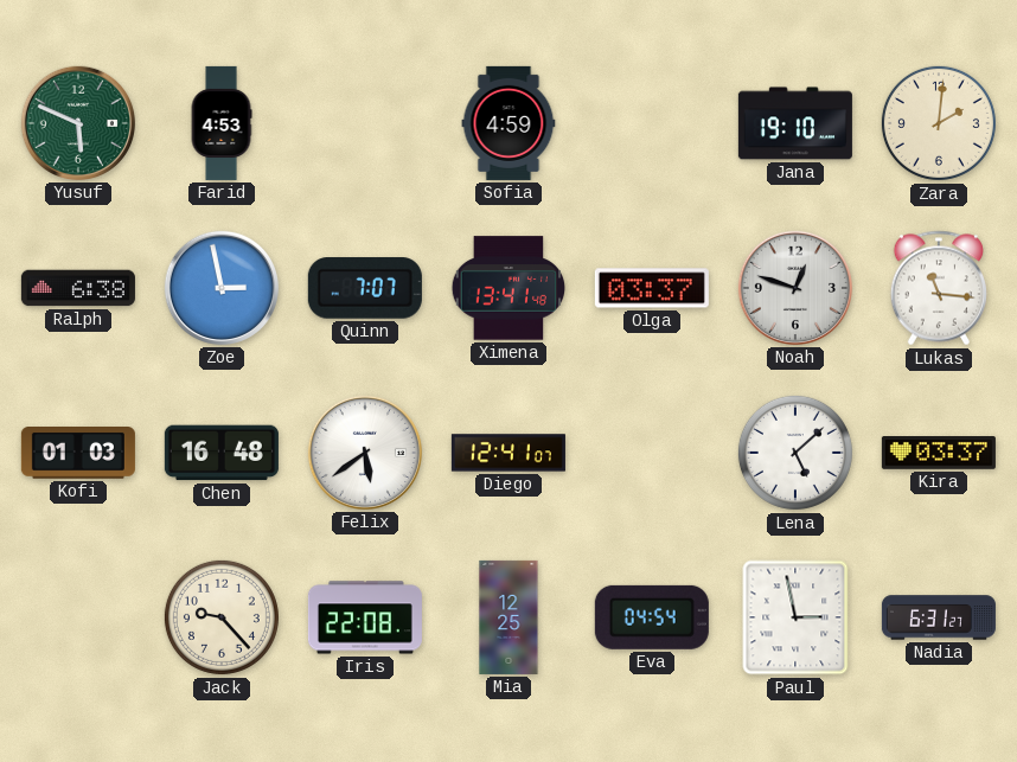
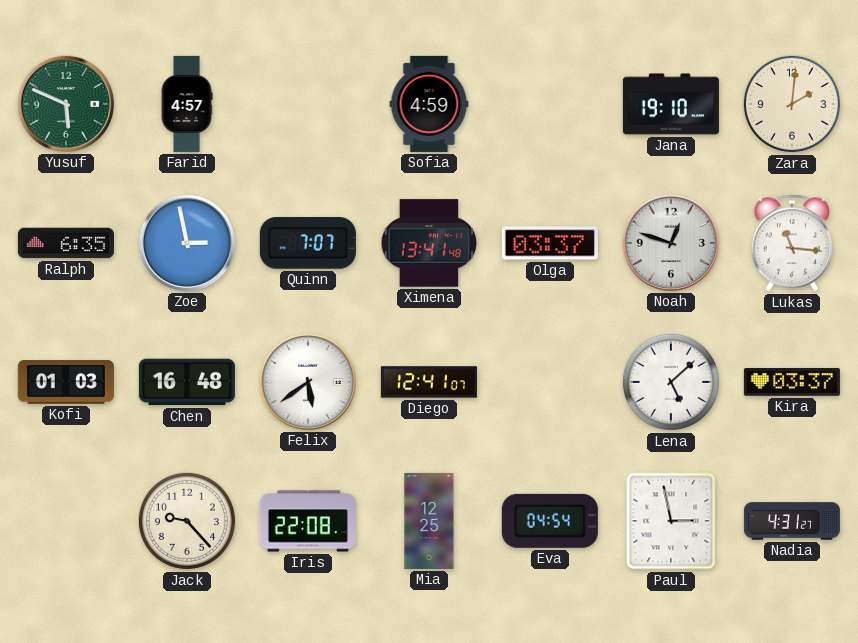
Farid: 4:53 -> 4:57
Ralph: 6:38 -> 6:35
Nadia: 6:31 -> 4:31
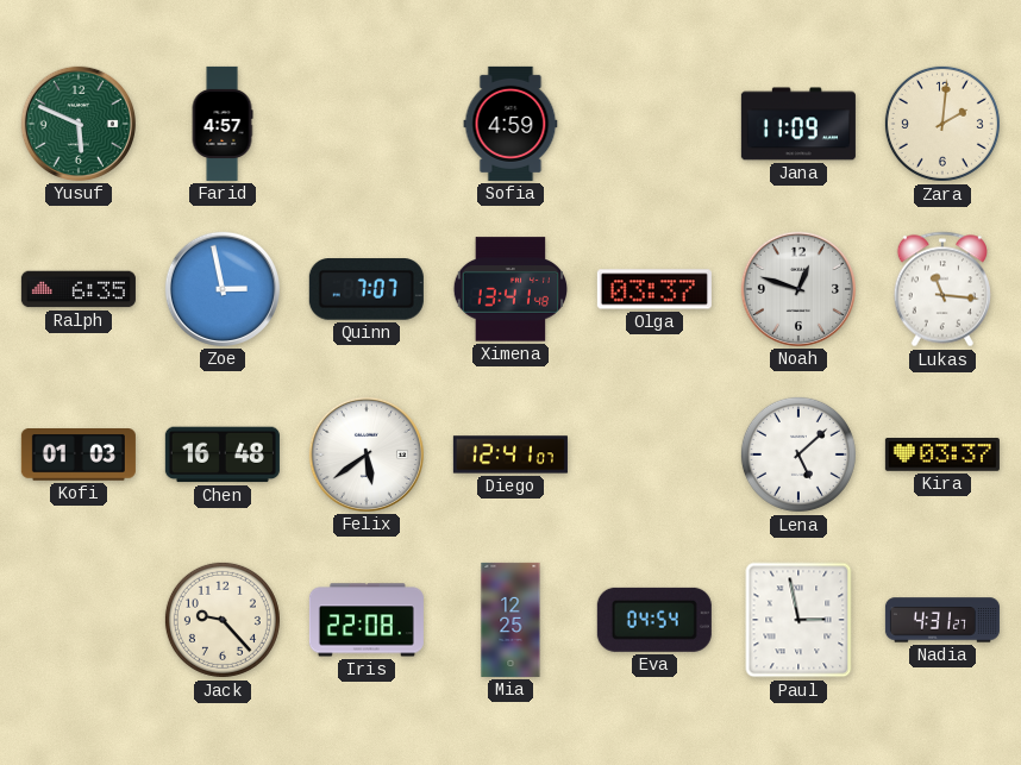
Jana: 19:10 -> 11:09
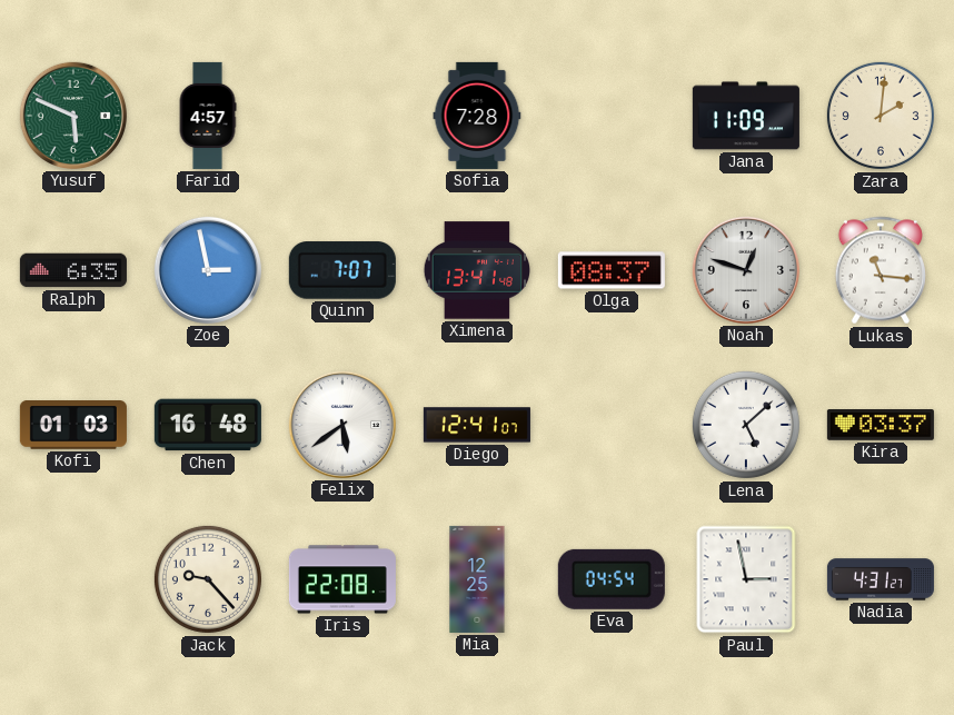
Sofia: 4:59 -> 7:28
Olga: 03:37 -> 08:37
